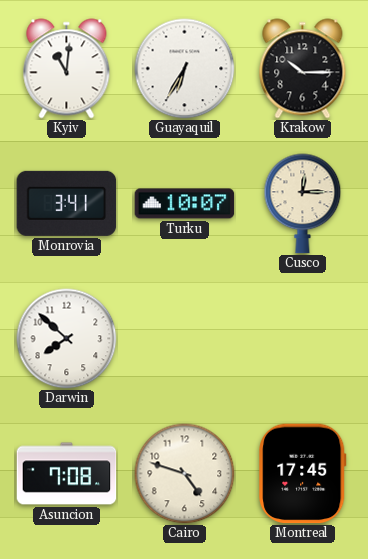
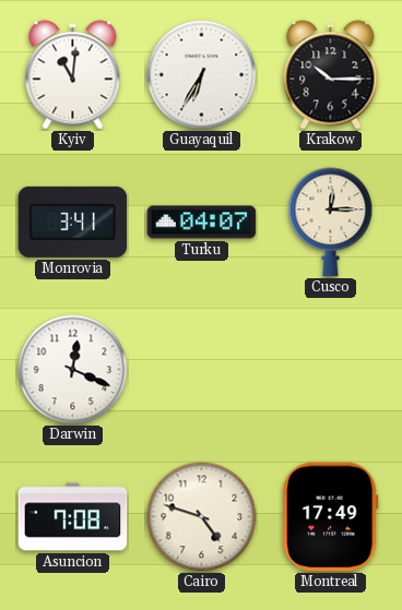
Turku: 10:07 -> 04:07
Darwin: 7:52 -> 12:19
Montreal: 17:45 -> 17:49
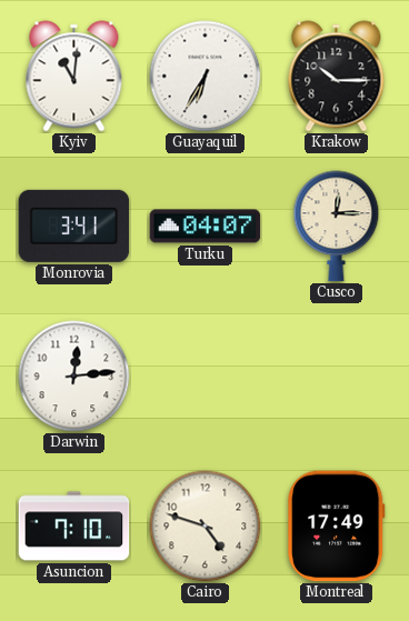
Darwin: 12:19 -> 12:14
Asuncion: 7:08 -> 7:10
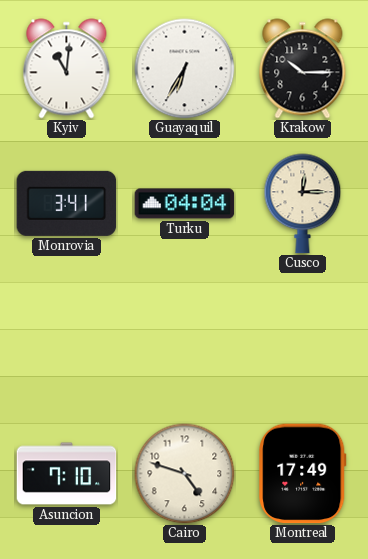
Turku: 04:07 -> 04:04
Darwin: 12:14 -> none
